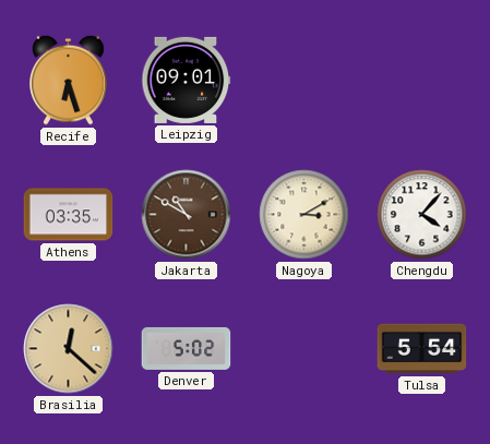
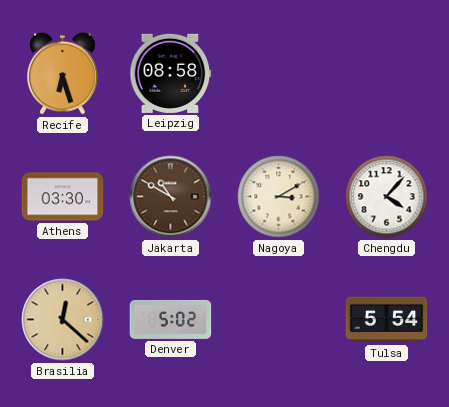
Leipzig: 09:01 -> 08:58
Athens: 03:35 -> 03:30
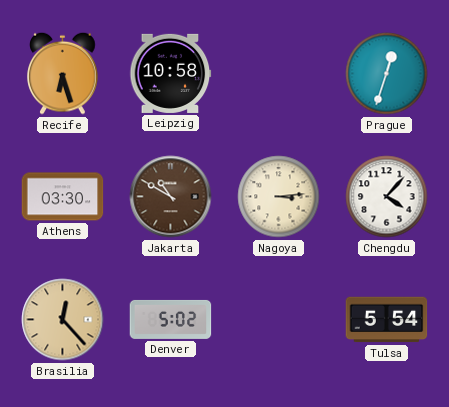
Leipzig: 08:58 -> 10:58
Prague: none -> 12:33
Nagoya: 3:10 -> 3:14
Brasilia: 12:22 -> 12:23
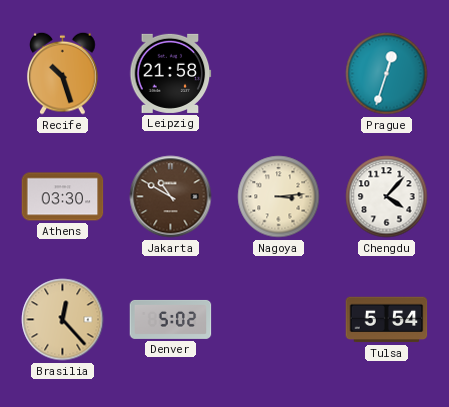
Recife: 6:27 -> 10:27
Leipzig: 10:58 -> 21:58
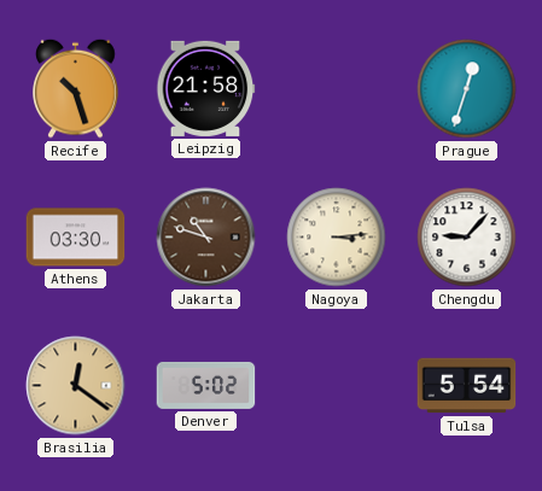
Jakarta: 10:50 -> 10:48
Chengdu: 4:07 -> 9:07
Brasilia: 12:23 -> 12:21
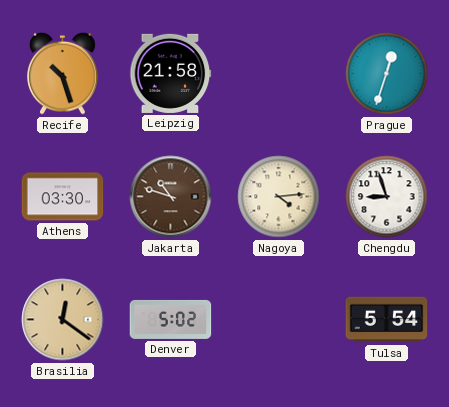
Nagoya: 3:14 -> 4:14
Chengdu: 9:07 -> 8:57
